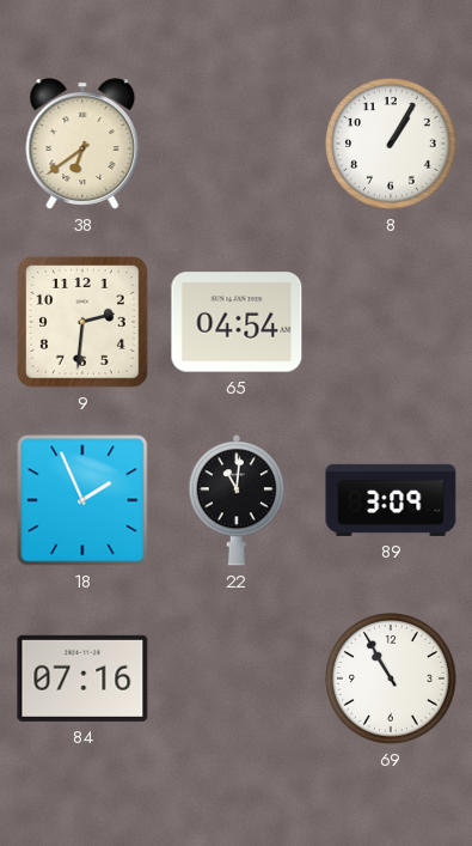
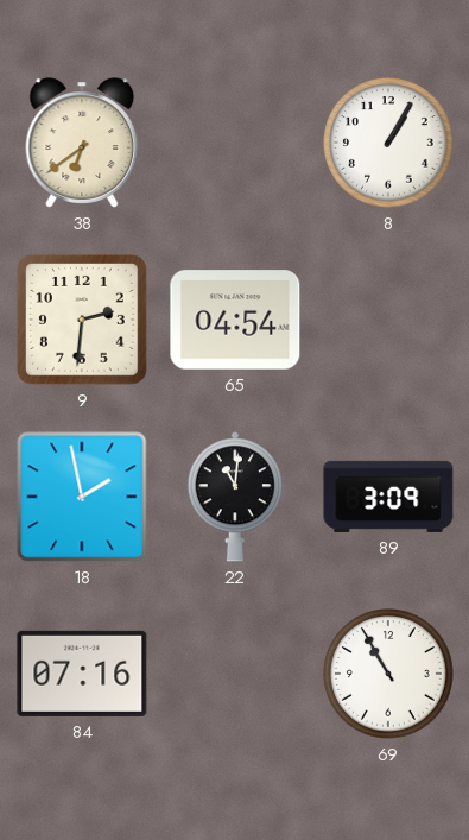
18: 1:56 -> 1:58
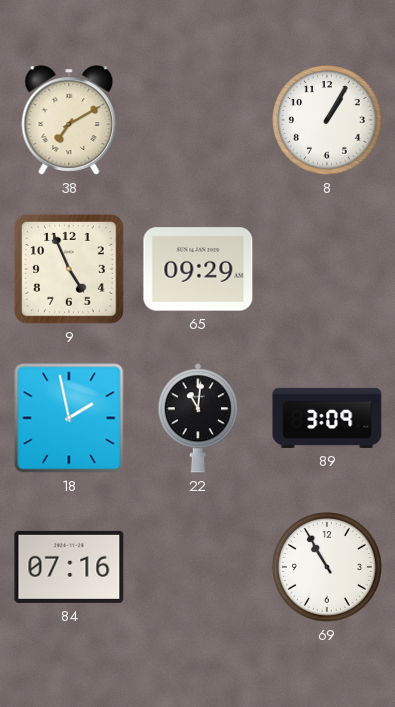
38: 6:39 -> 7:10
9: 2:31 -> 4:56
65: 04:54 -> 09:29
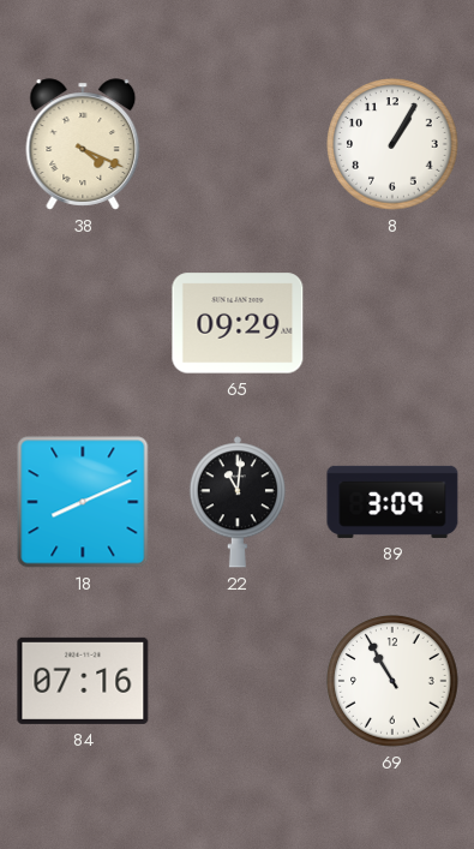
38: 7:10 -> 4:19
9: 4:56 -> none
18: 1:58 -> 8:11
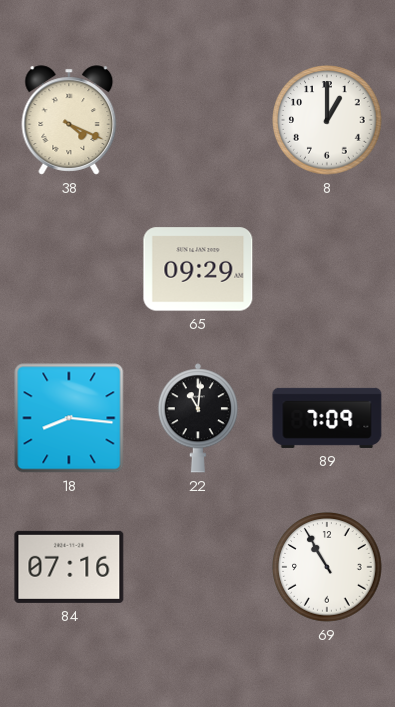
8: 1:05 -> 1:00
18: 8:11 -> 8:16
89: 3:09 -> 7:09
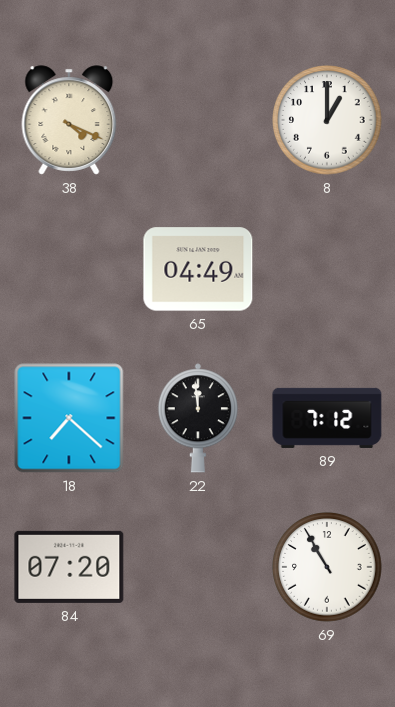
65: 09:29 -> 04:49
18: 8:16 -> 7:22
22: 11:01 -> 11:59
89: 7:09 -> 7:12
84: 07:16 -> 07:20
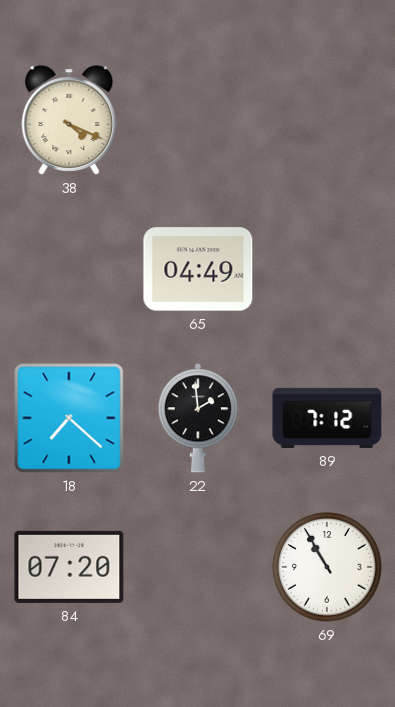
8: 1:00 -> none
22: 11:59 -> 1:59
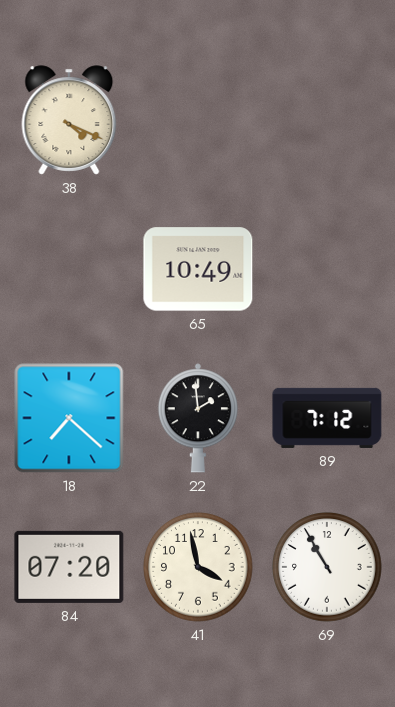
65: 04:49 -> 10:49
41: none -> 3:58
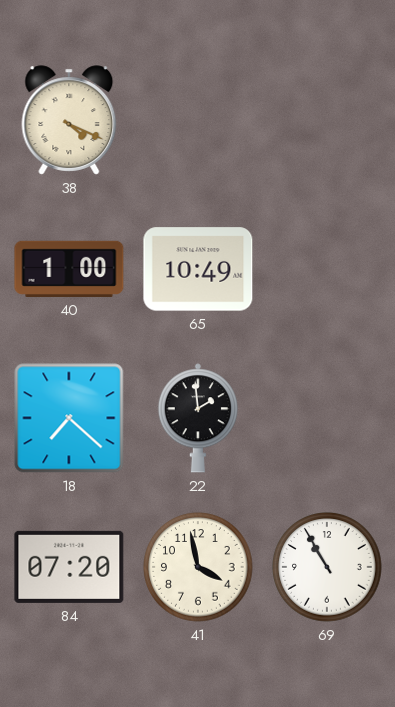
40: none -> 1:00
89: 7:12 -> none
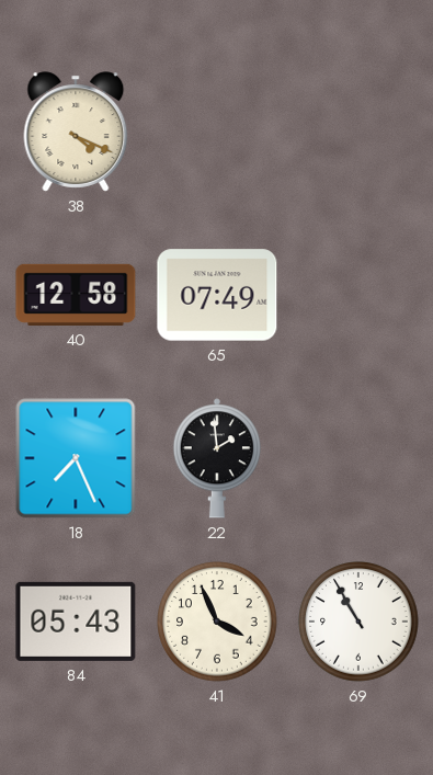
40: 1:00 -> 12:58
65: 10:49 -> 07:49
18: 7:22 -> 7:26
84: 07:20 -> 05:43
41: 3:58 -> 3:56
